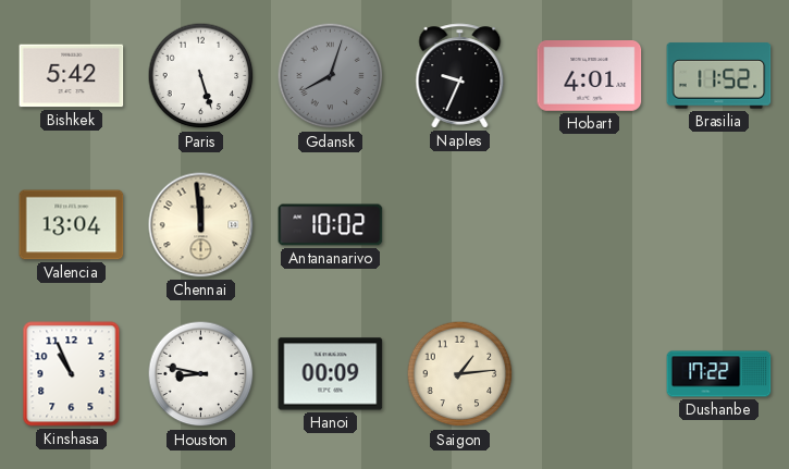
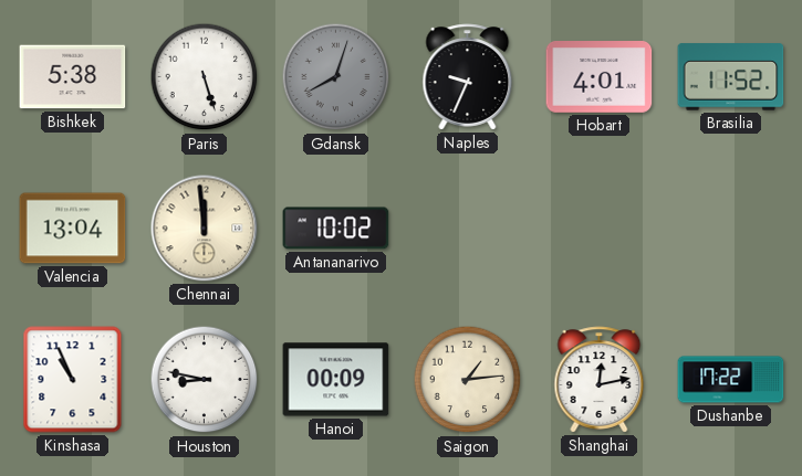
Bishkek: 5:42 -> 5:38
Shanghai: none -> 12:13
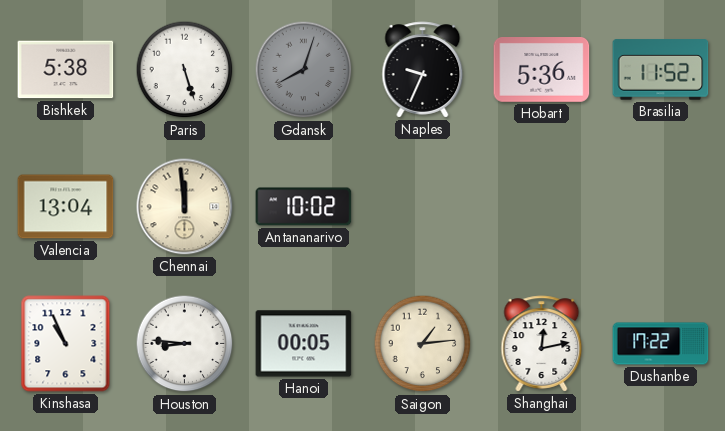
Hobart: 4:01 -> 5:36
Houston: 8:47 -> 8:46
Hanoi: 00:09 -> 00:05
